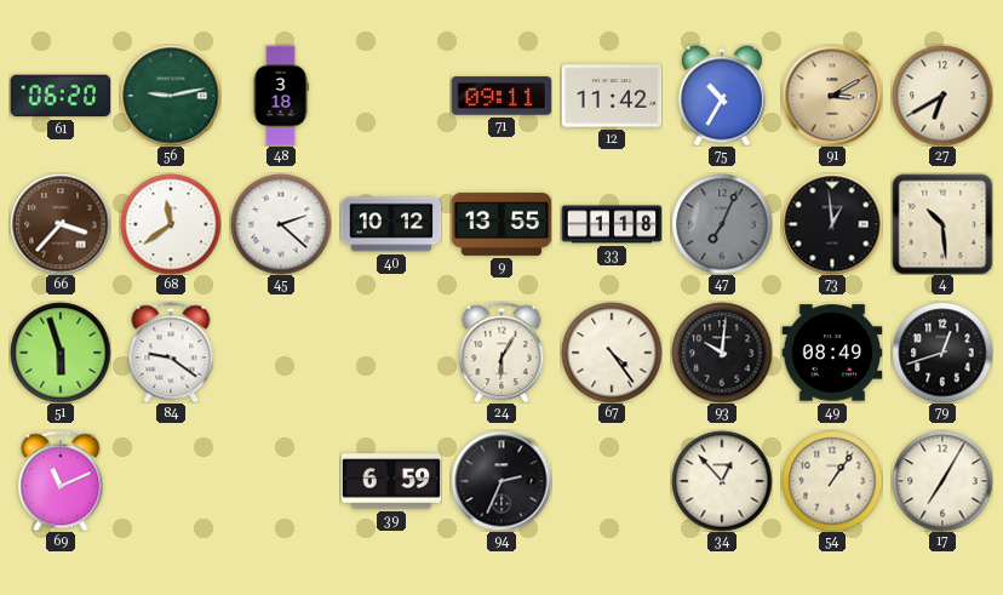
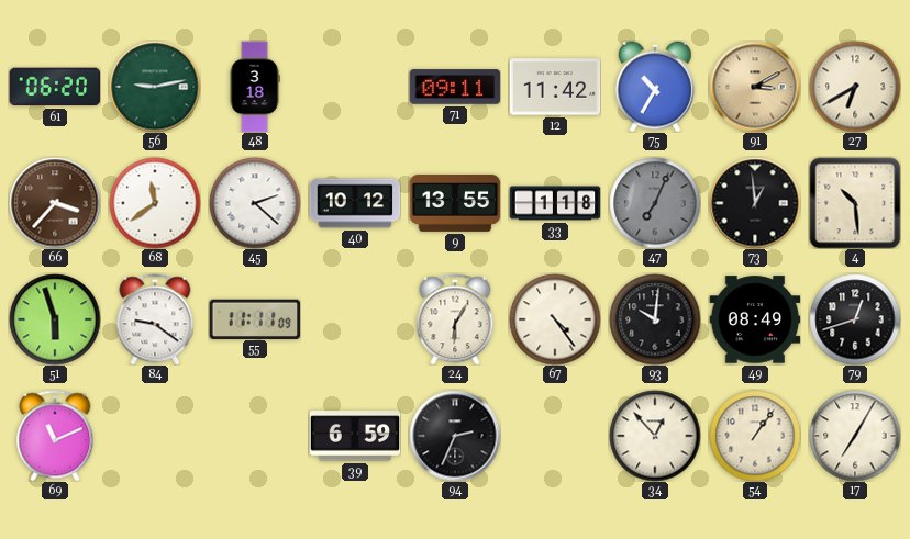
55: none -> 11:11
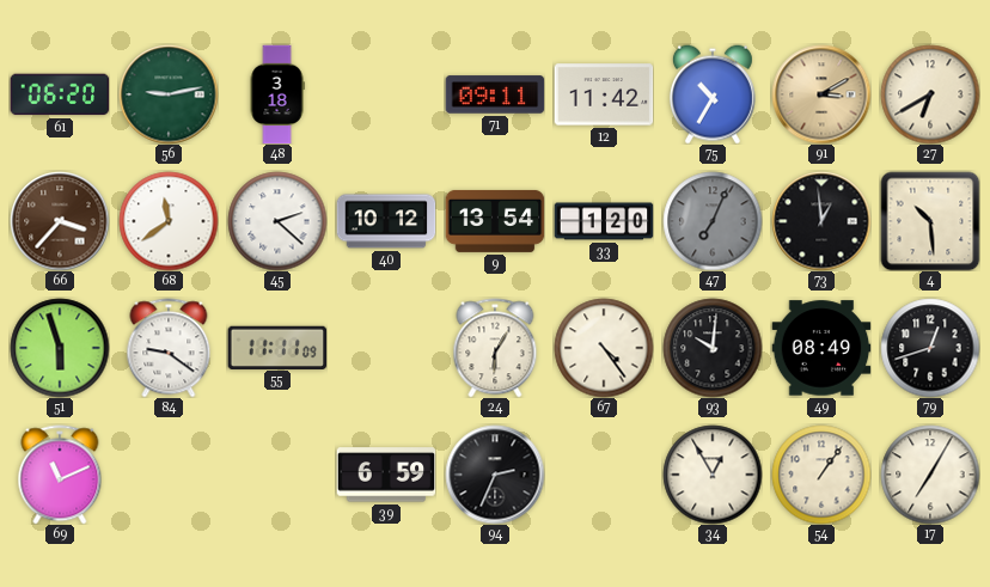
9: 13:55 -> 13:54
33: 1:18 -> 1:20
34: 12:53 -> 12:55
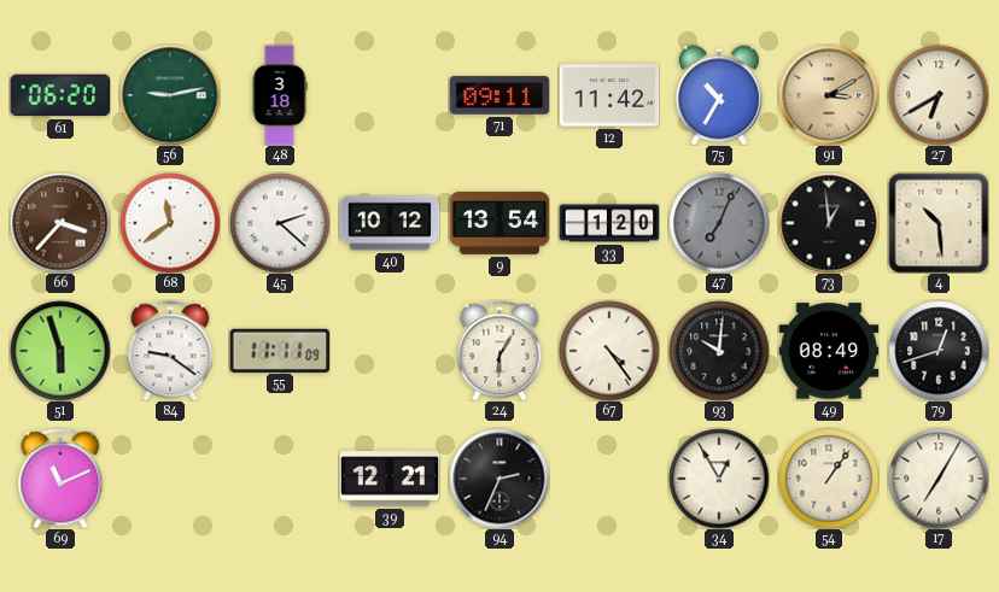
39: 6:59 -> 12:21
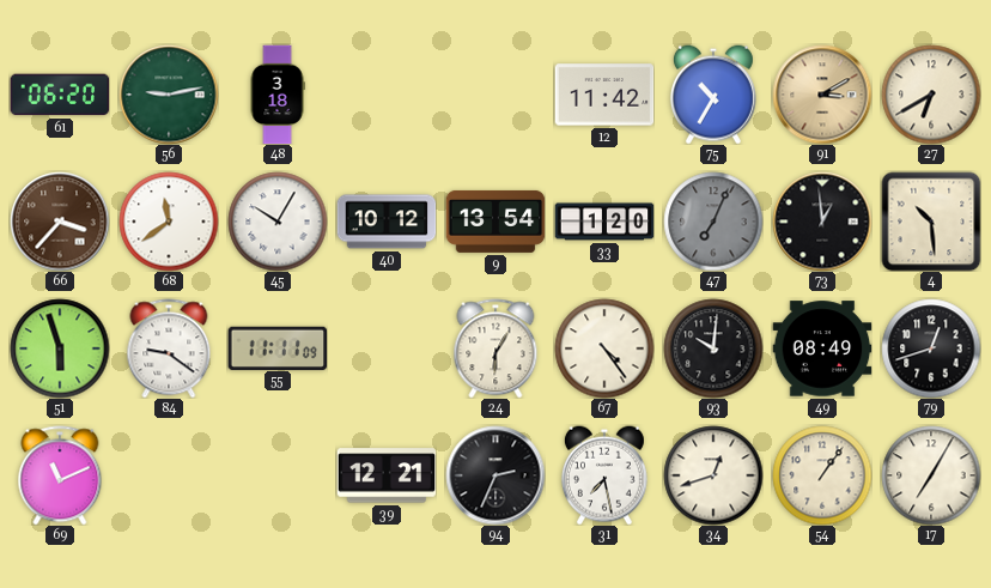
71: 09:11 -> none
45: 2:22 -> 10:05
31: none -> 7:28
34: 12:55 -> 12:42
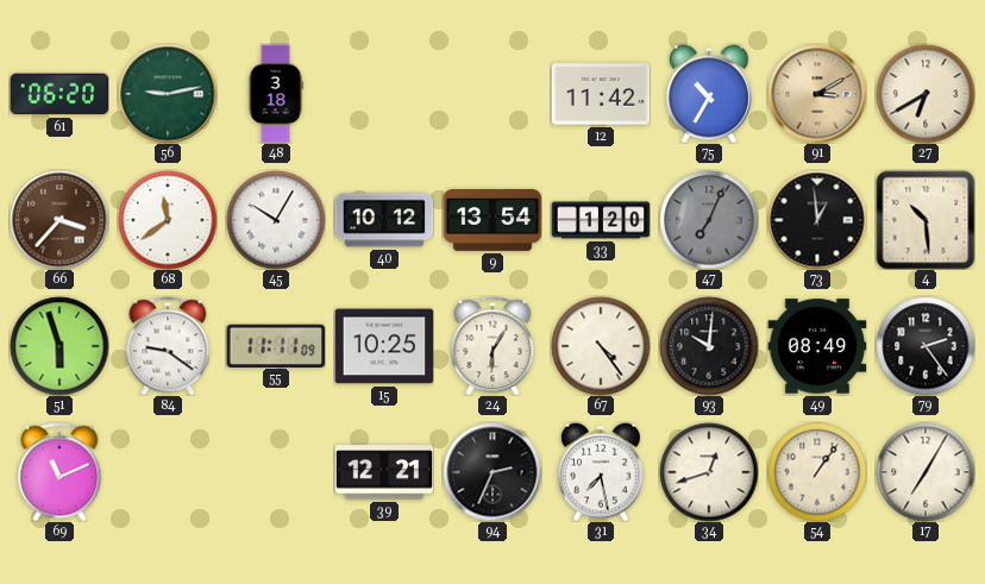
15: none -> 10:25
79: 12:42 -> 2:24
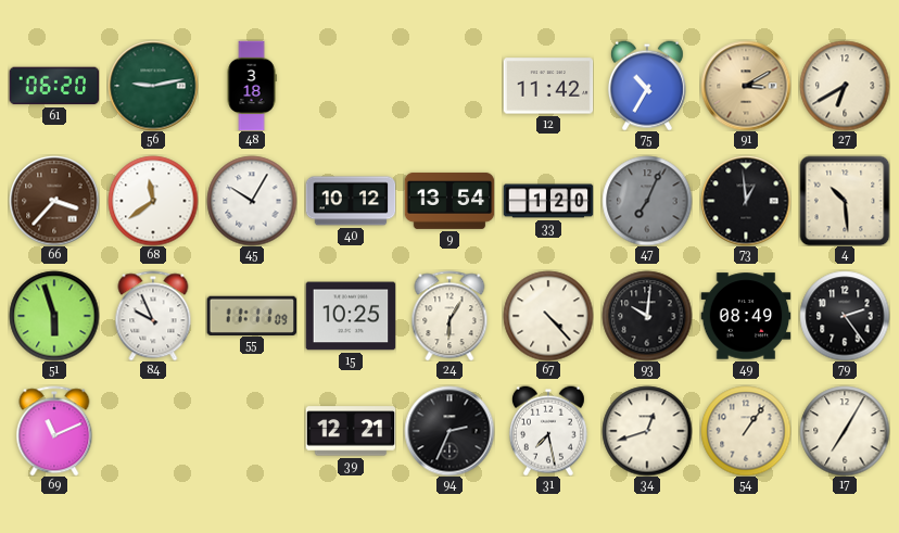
84: 9:21 -> 9:56
67: 4:24 -> 4:23
